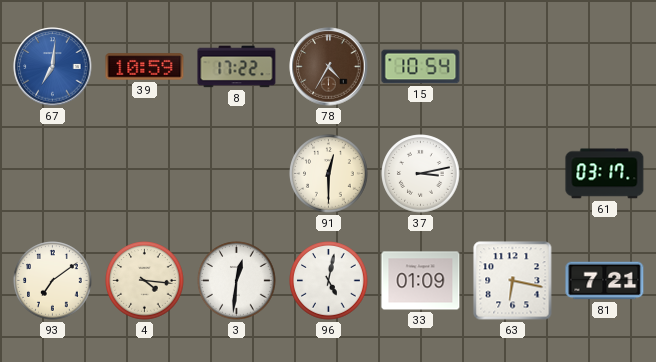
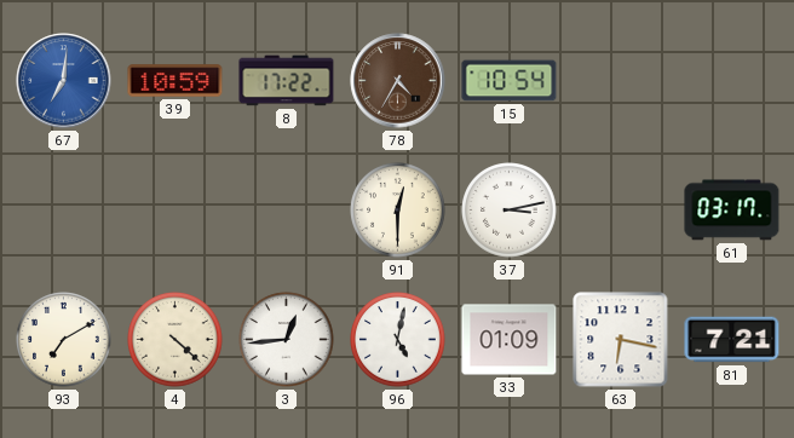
93: 7:09 -> 7:10
4: 4:16 -> 4:22
3: 12:31 -> 12:44
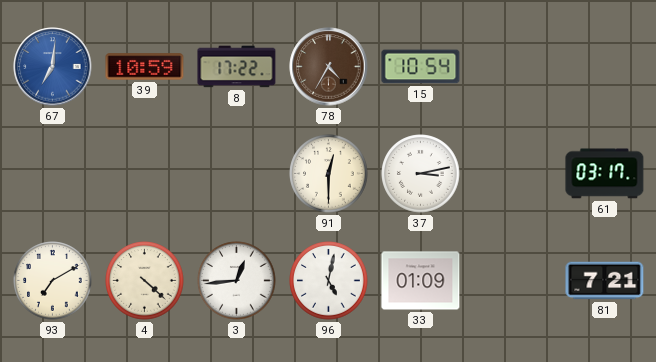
63: 6:17 -> none
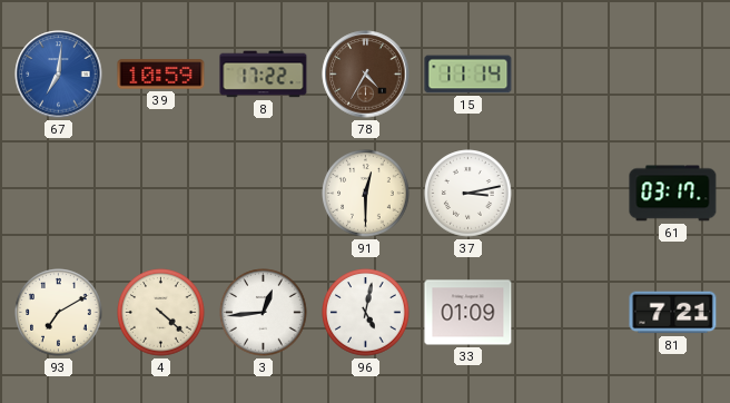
15: 10:54 -> 11:14
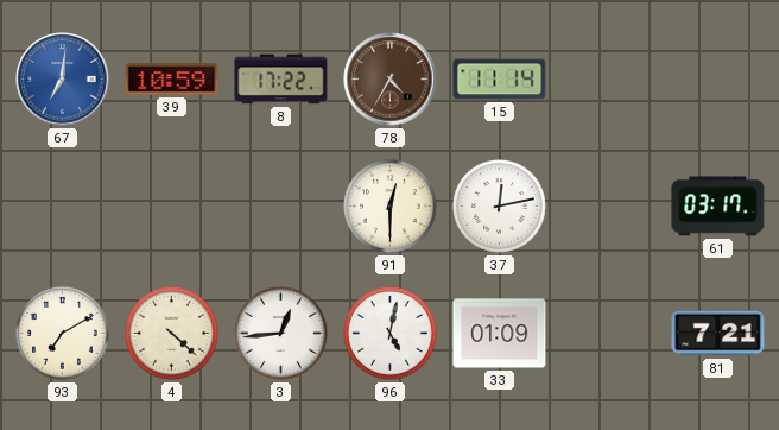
37: 3:13 -> 12:13
